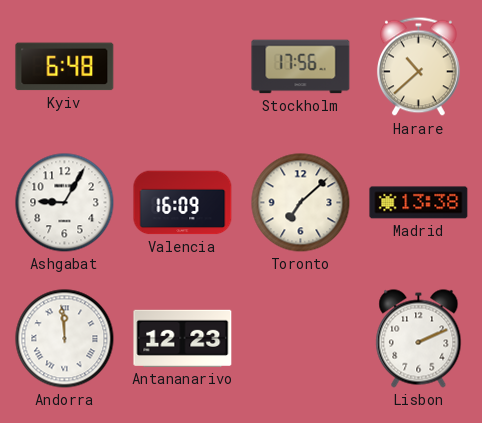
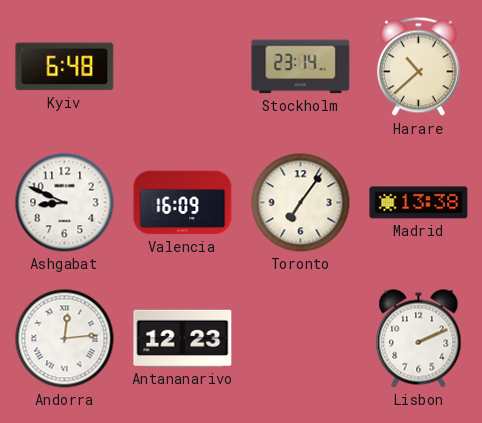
Stockholm: 17:56 -> 23:14
Ashgabat: 9:05 -> 8:49
Toronto: 7:08 -> 7:06
Andorra: 11:59 -> 12:14
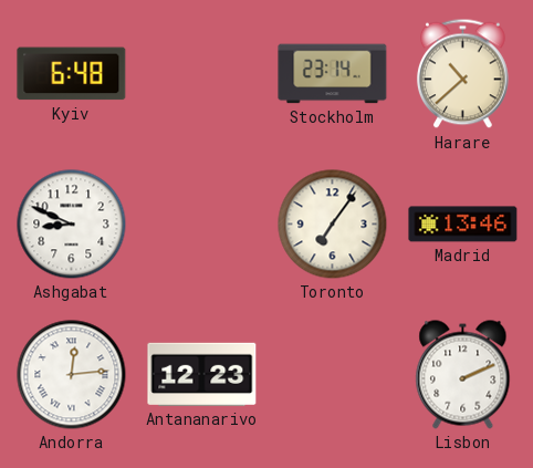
Valencia: 16:09 -> none
Madrid: 13:38 -> 13:46
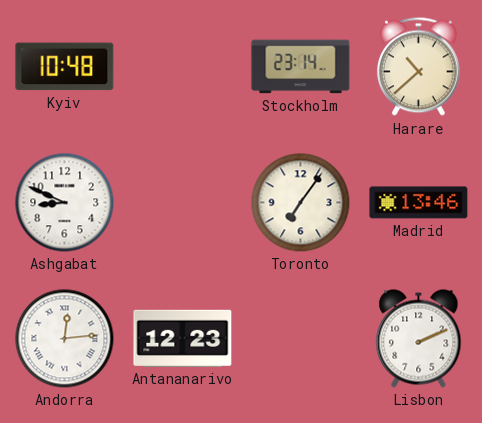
Kyiv: 6:48 -> 10:48
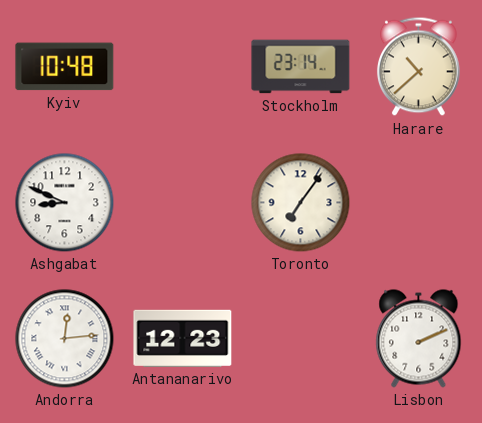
Madrid: 13:46 -> none
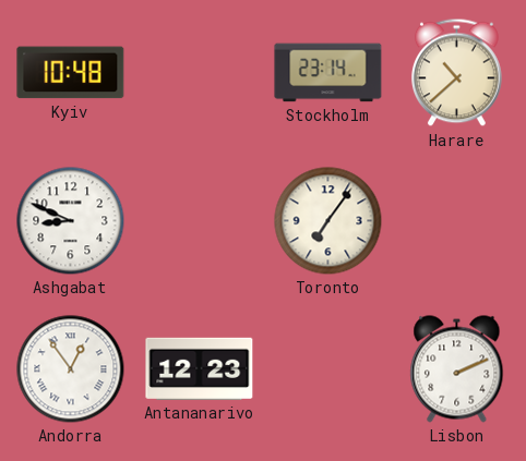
Andorra: 12:14 -> 12:54
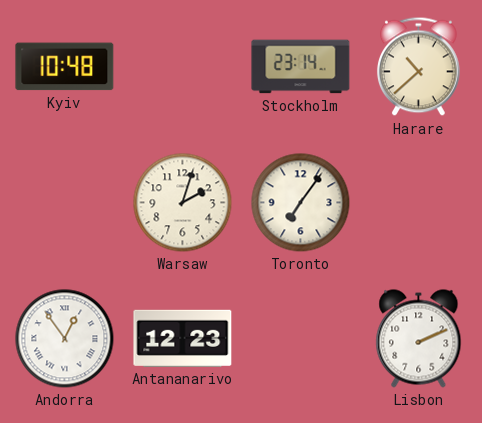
Ashgabat: 8:49 -> none
Warsaw: none -> 2:03
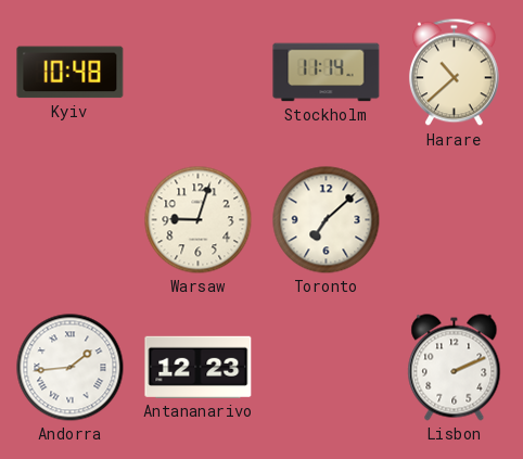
Stockholm: 23:14 -> 11:14
Warsaw: 2:03 -> 9:03
Toronto: 7:06 -> 7:08
Andorra: 12:54 -> 1:44
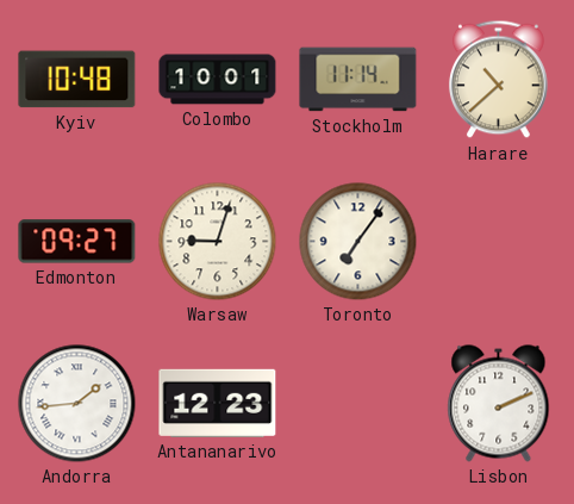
Colombo: none -> 10:01
Edmonton: none -> 09:27
Toronto: 7:08 -> 7:06
